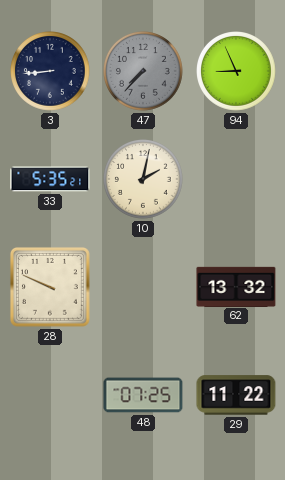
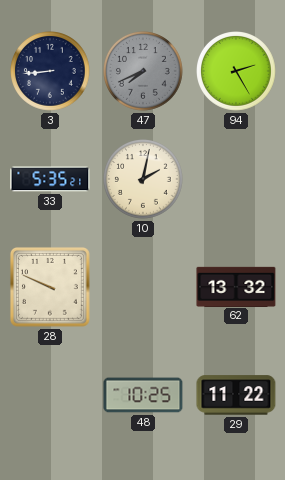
47: 7:37 -> 7:41
94: 8:56 -> 2:25
48: 07:25 -> 10:25
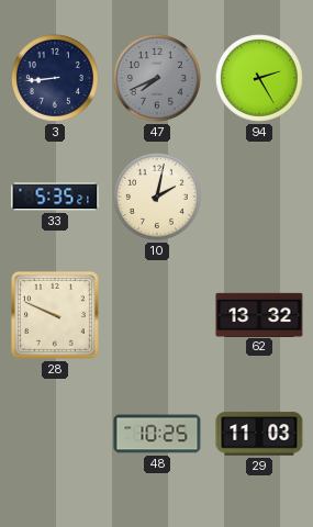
29: 11:22 -> 11:03
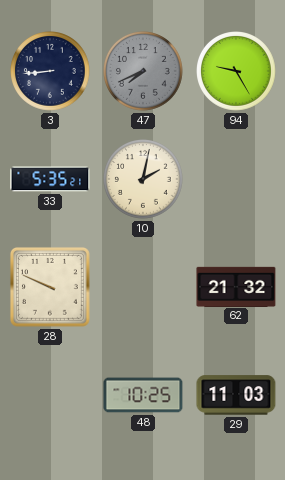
94: 2:25 -> 9:25
62: 13:32 -> 21:32
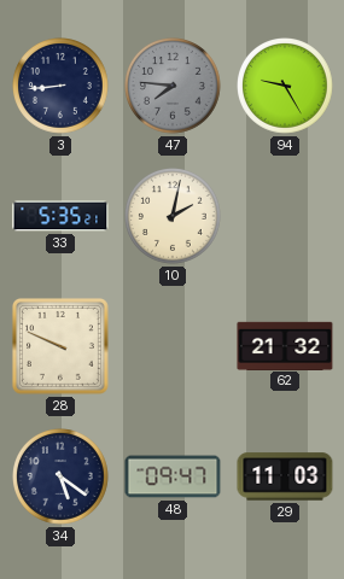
47: 7:41 -> 7:46
34: none -> 5:21
48: 10:25 -> 09:47
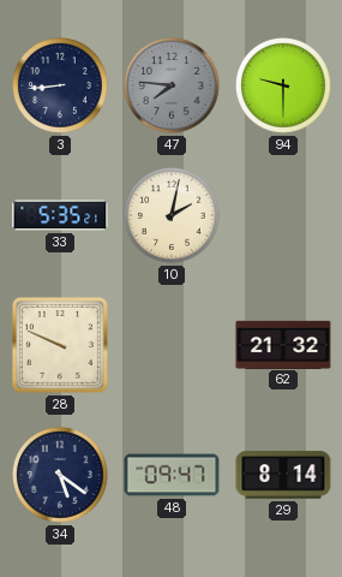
94: 9:25 -> 9:30
29: 11:03 -> 8:14
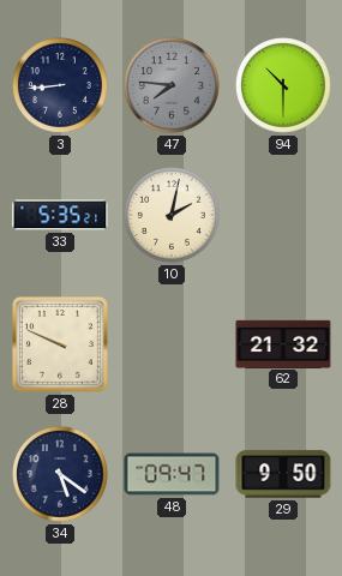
94: 9:30 -> 10:30
29: 8:14 -> 9:50
